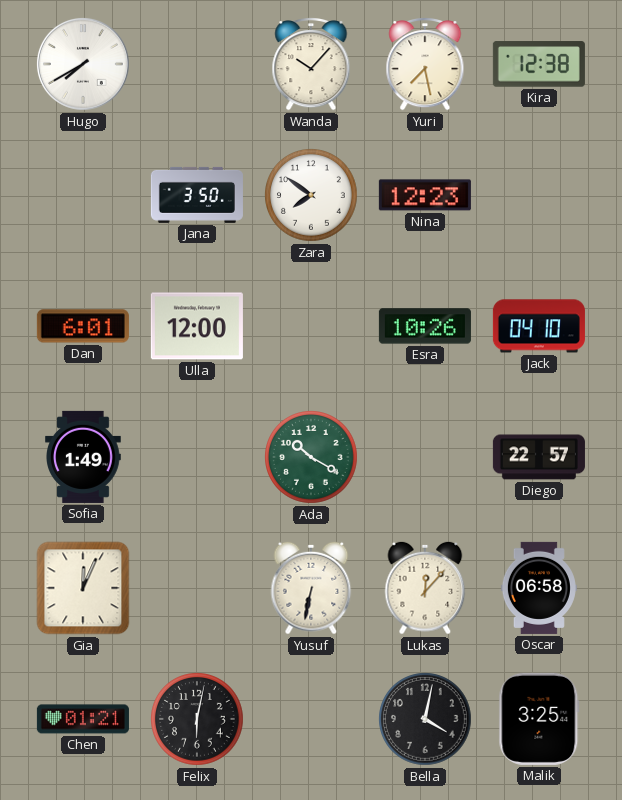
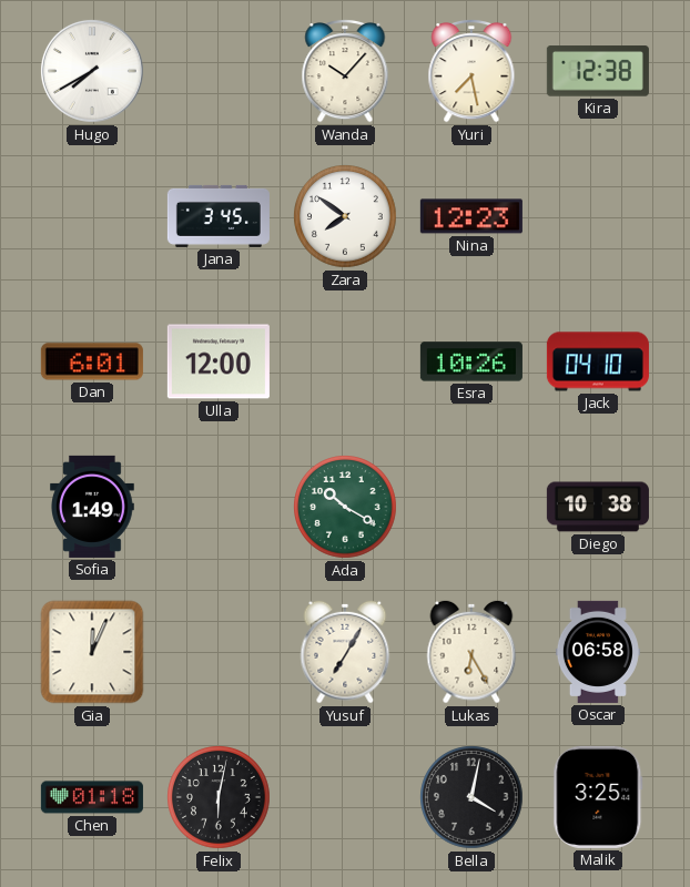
Jana: 3:50 -> 3:45
Diego: 22:57 -> 10:38
Yusuf: 6:32 -> 7:05
Lukas: 12:07 -> 6:25
Chen: 01:21 -> 01:18
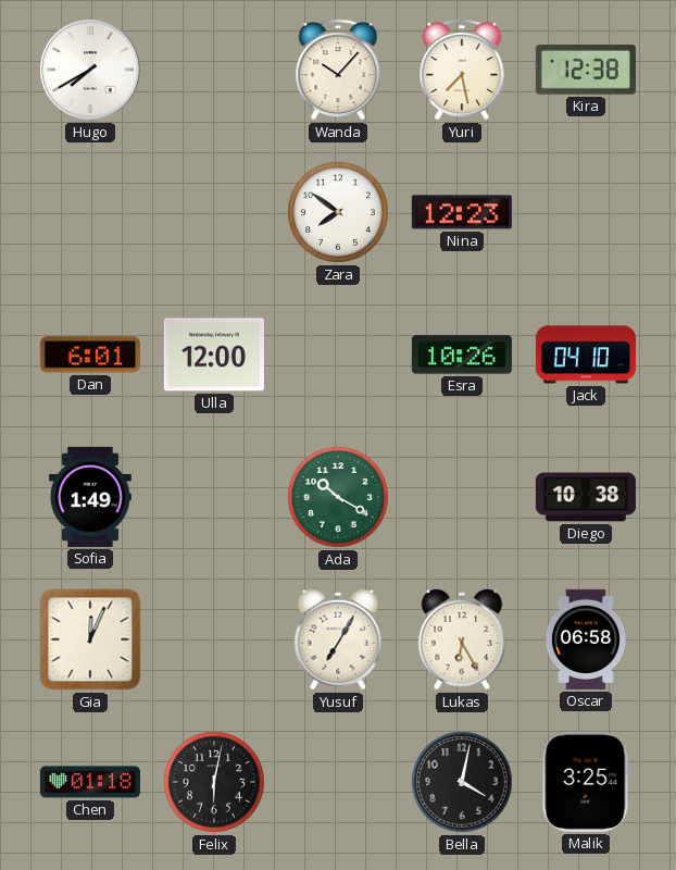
Jana: 3:45 -> none
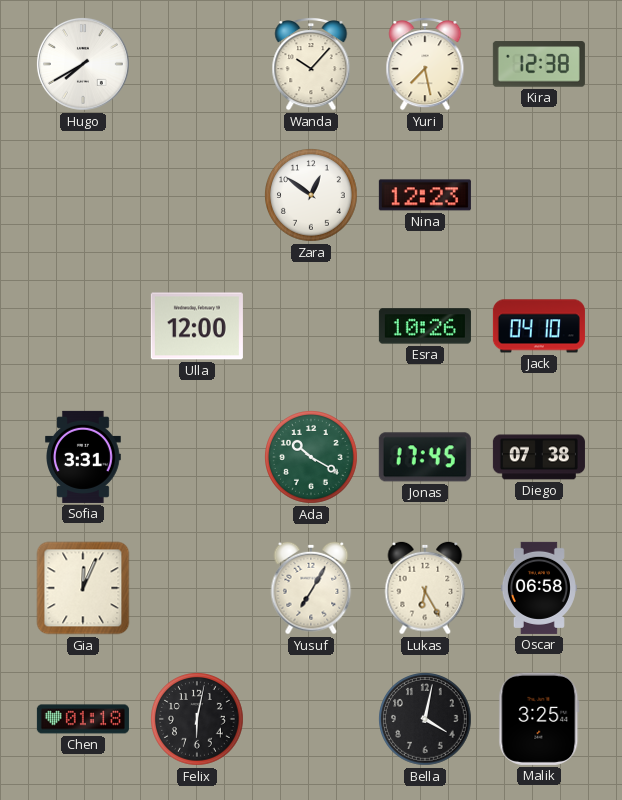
Zara: 7:51 -> 12:51
Dan: 6:01 -> none
Sofia: 1:49 -> 3:31
Jonas: none -> 17:45
Diego: 10:38 -> 07:38
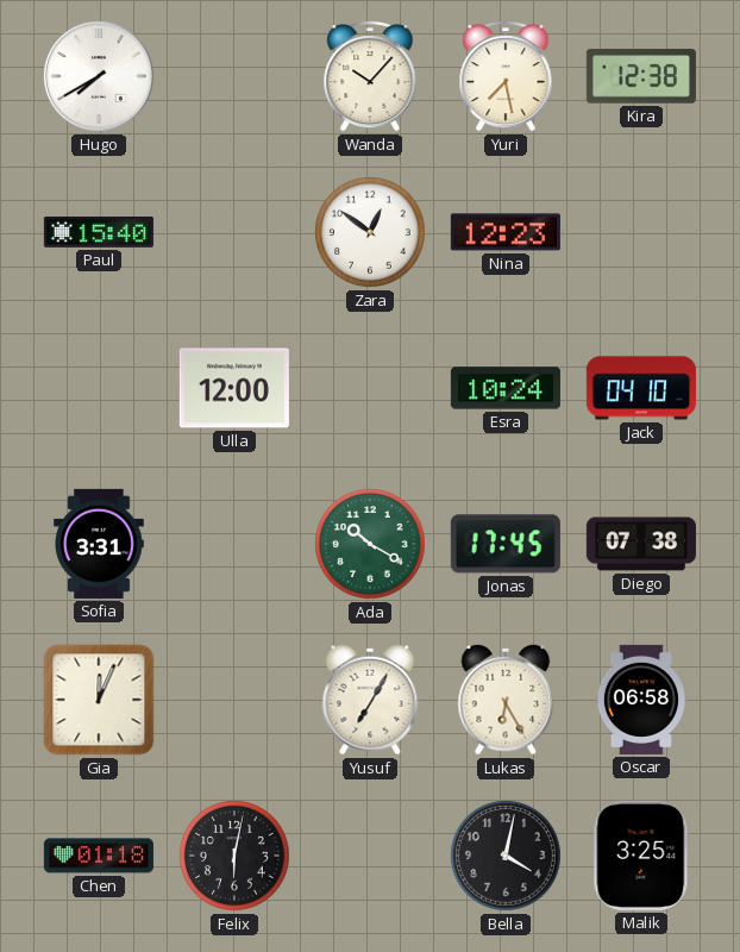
Paul: none -> 15:40
Esra: 10:26 -> 10:24
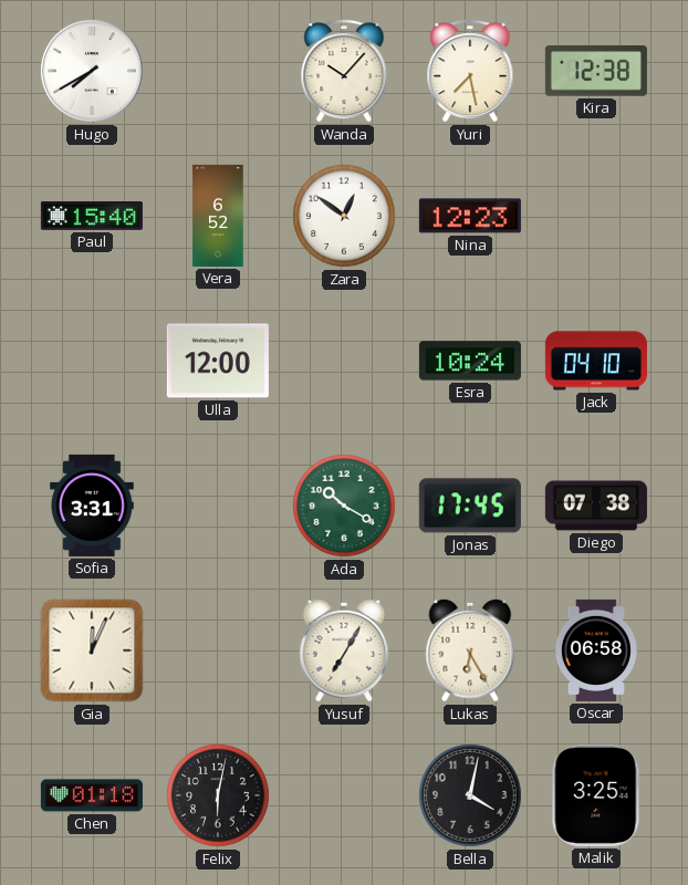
Vera: none -> 6:52
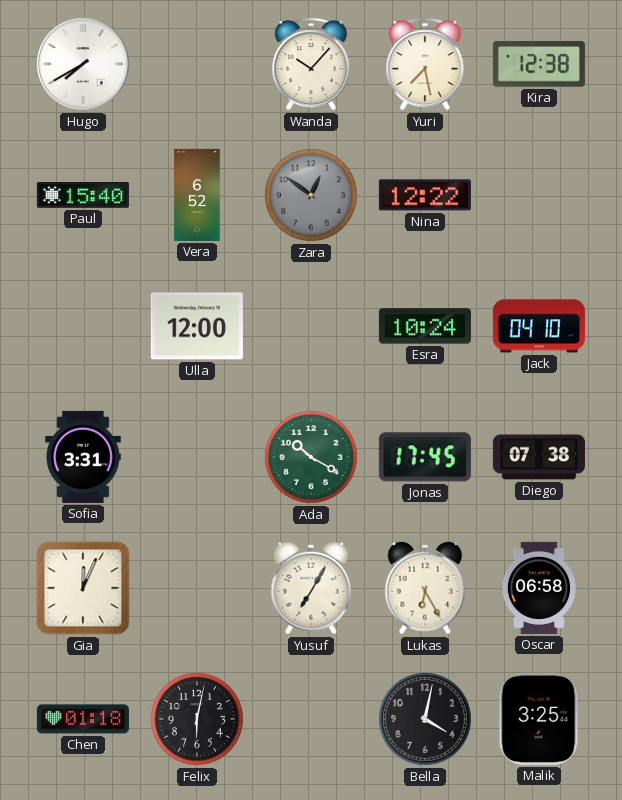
Zara dial: white -> grey
Nina: 12:23 -> 12:22
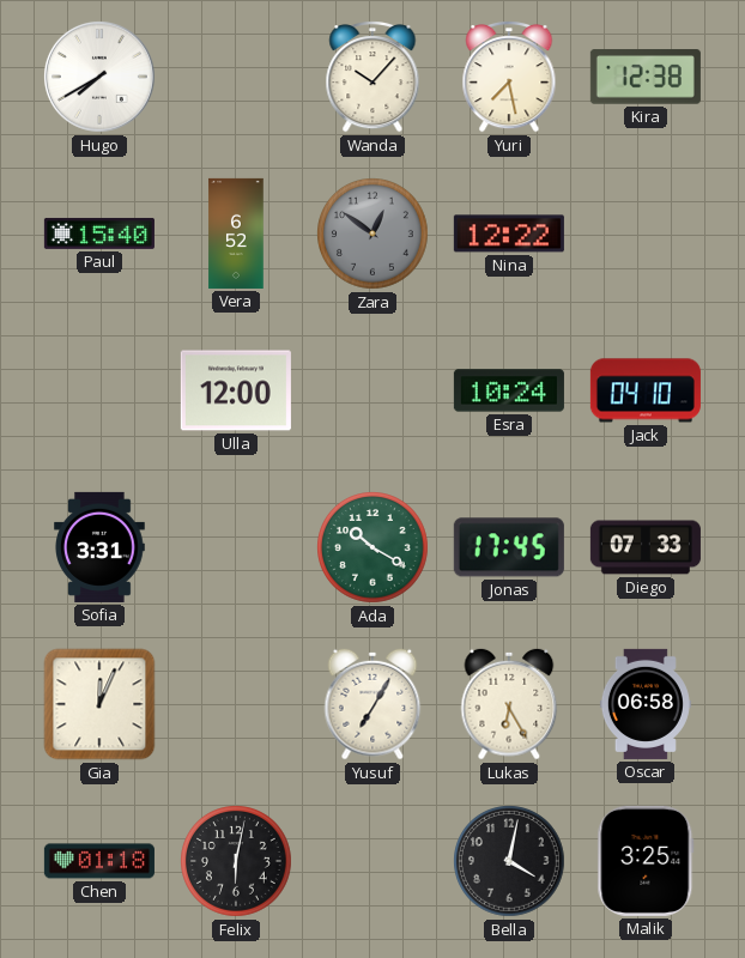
Diego: 07:38 -> 07:33
